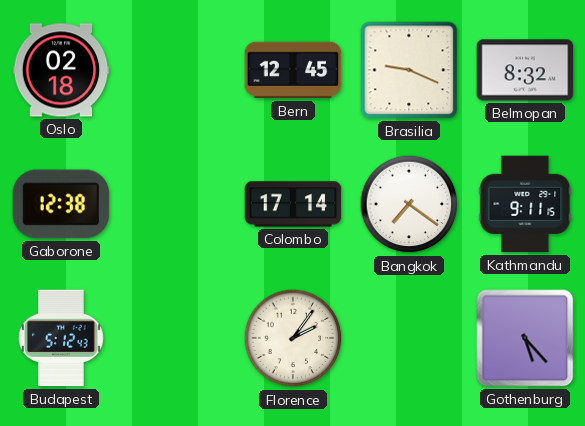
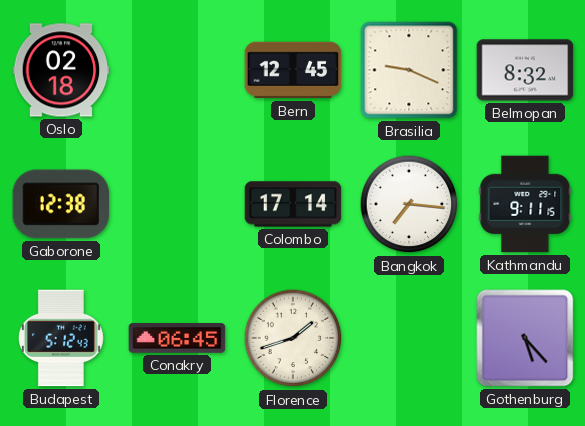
Bangkok: 7:21 -> 7:16
Conakry: none -> 06:45
Florence: 2:06 -> 1:42
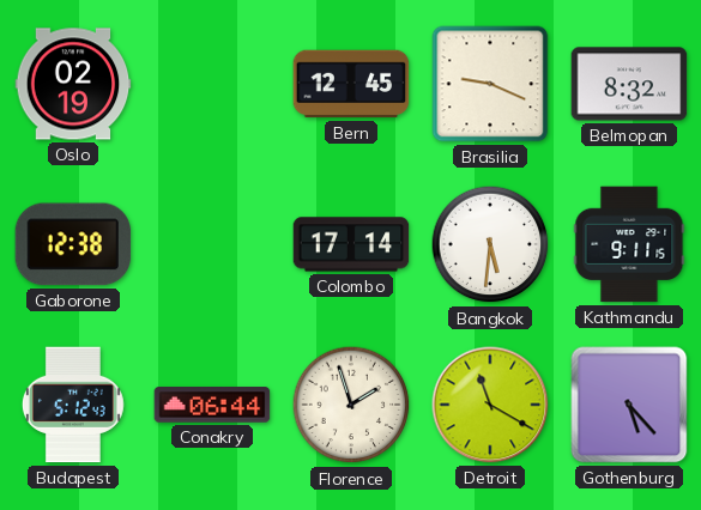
Oslo: 02:18 -> 02:19
Bangkok: 7:16 -> 5:31
Conakry: 06:45 -> 06:44
Florence: 1:42 -> 1:57
Detroit: none -> 11:20
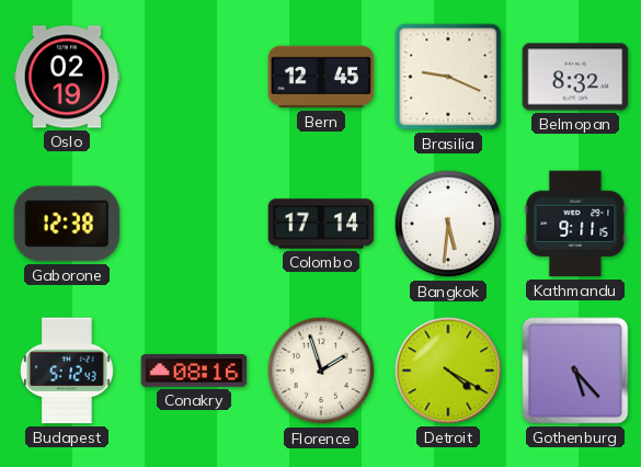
Conakry: 06:44 -> 08:16
Detroit: 11:20 -> 4:20
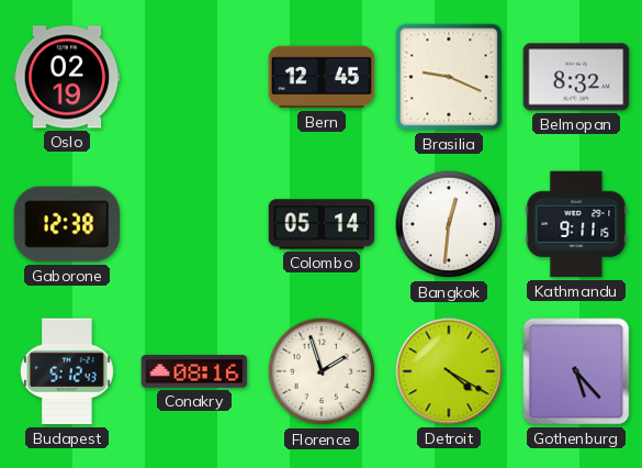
Colombo: 17:14 -> 05:14
Bangkok: 5:31 -> 12:31
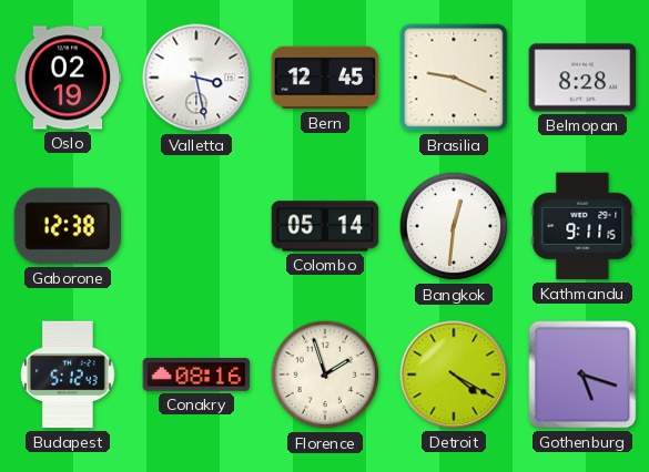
Valletta: none -> 3:28
Belmopan: 8:32 -> 8:28
Gothenburg: 5:23 -> 5:18
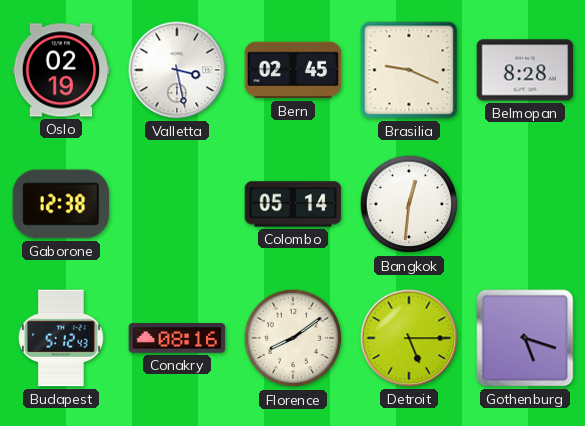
Bern: 12:45 -> 02:45
Kathmandu: 9:11 -> none
Florence: 1:57 -> 8:09
Detroit: 4:20 -> 5:15
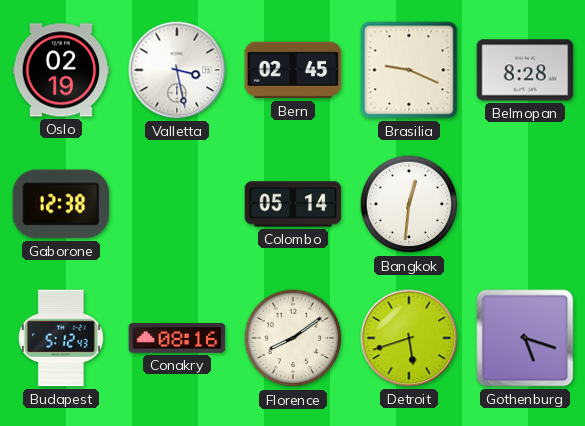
Detroit: 5:15 -> 5:42
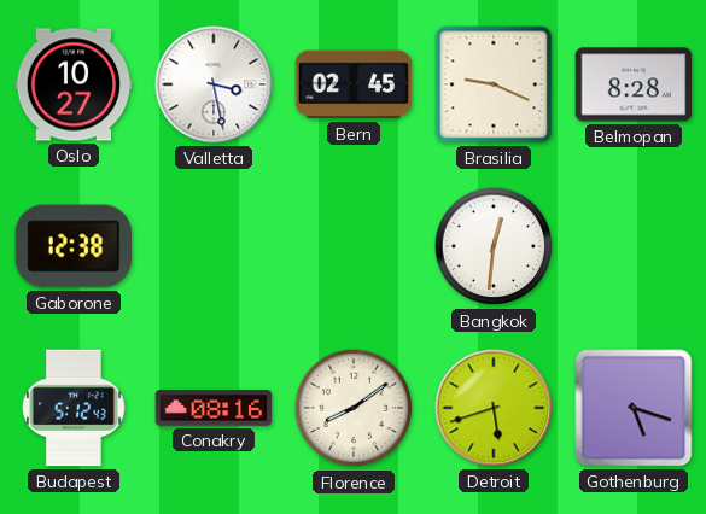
Oslo: 02:19 -> 10:27
Colombo: 05:14 -> none
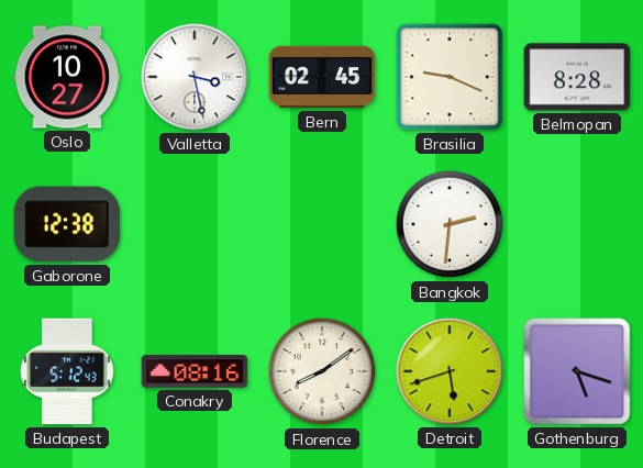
Bangkok: 12:31 -> 2:31
